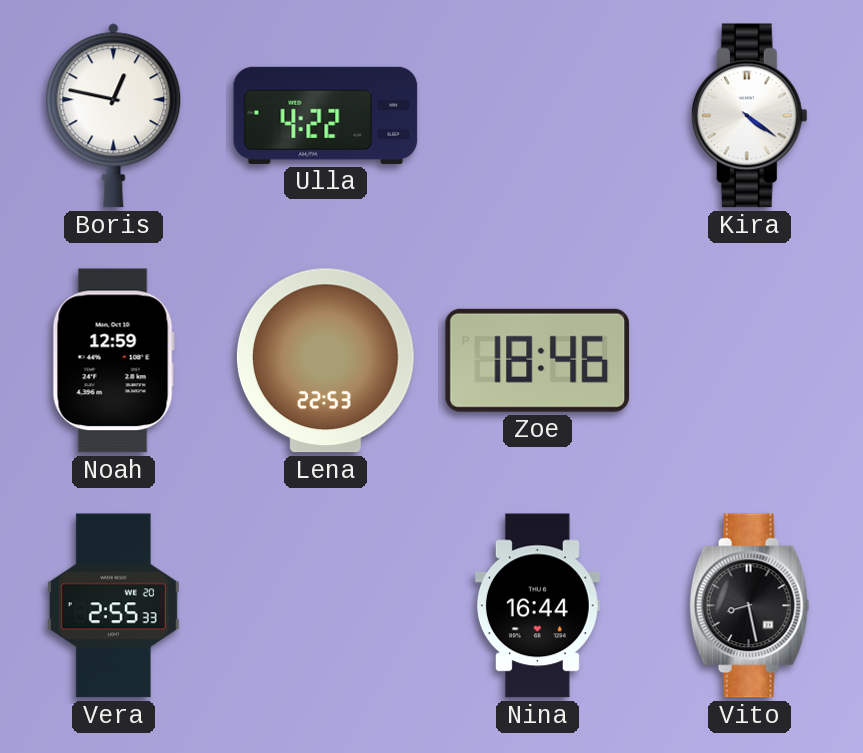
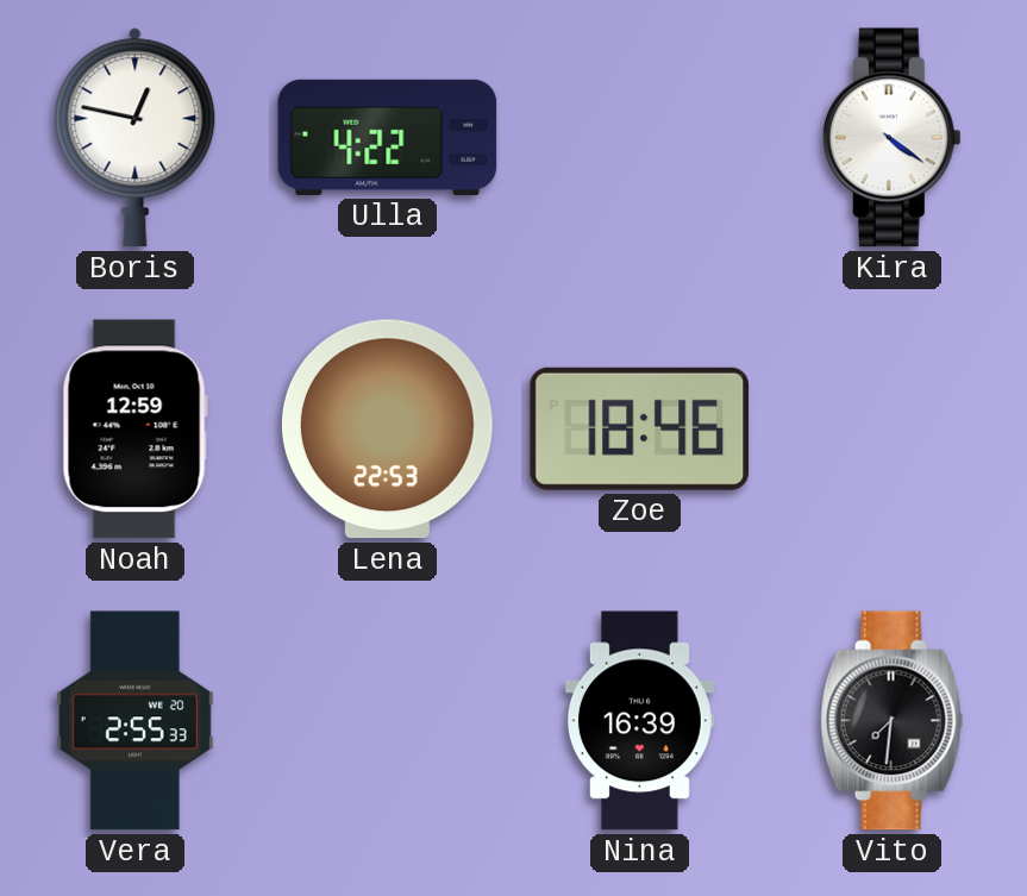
Nina: 16:44 -> 16:39
Vito: 8:28 -> 7:31
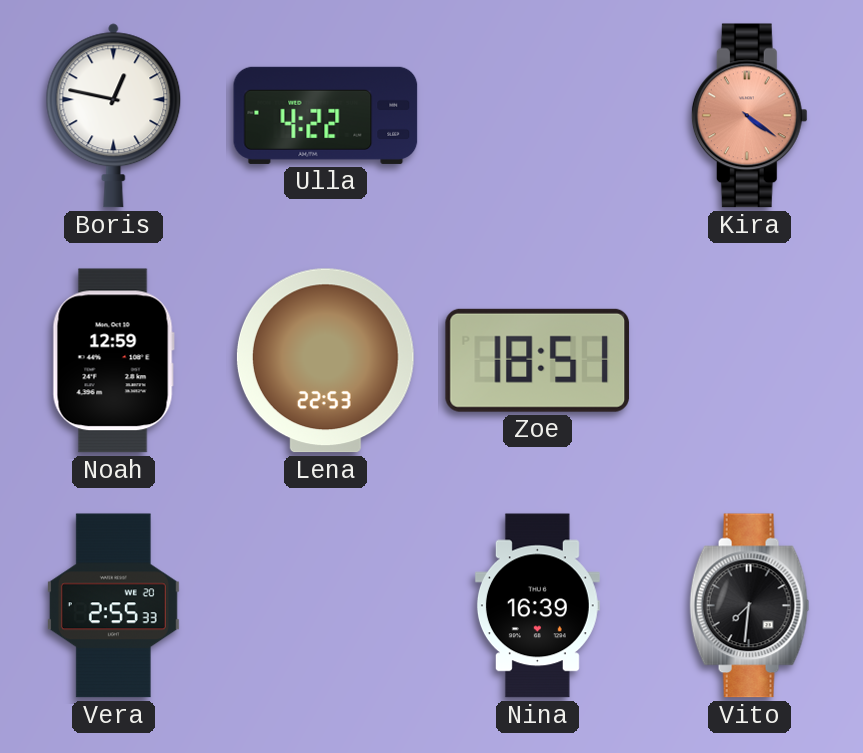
Kira dial: white -> salmon
Zoe: 18:46 -> 18:51
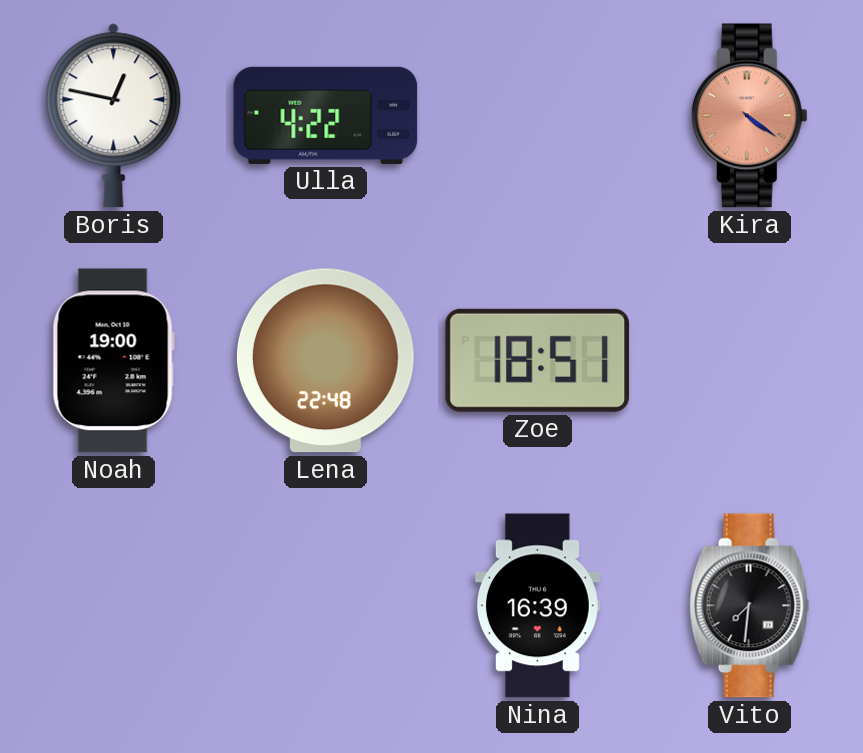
Noah: 12:59 -> 19:00
Lena: 22:53 -> 22:48
Vera: 2:55 -> none
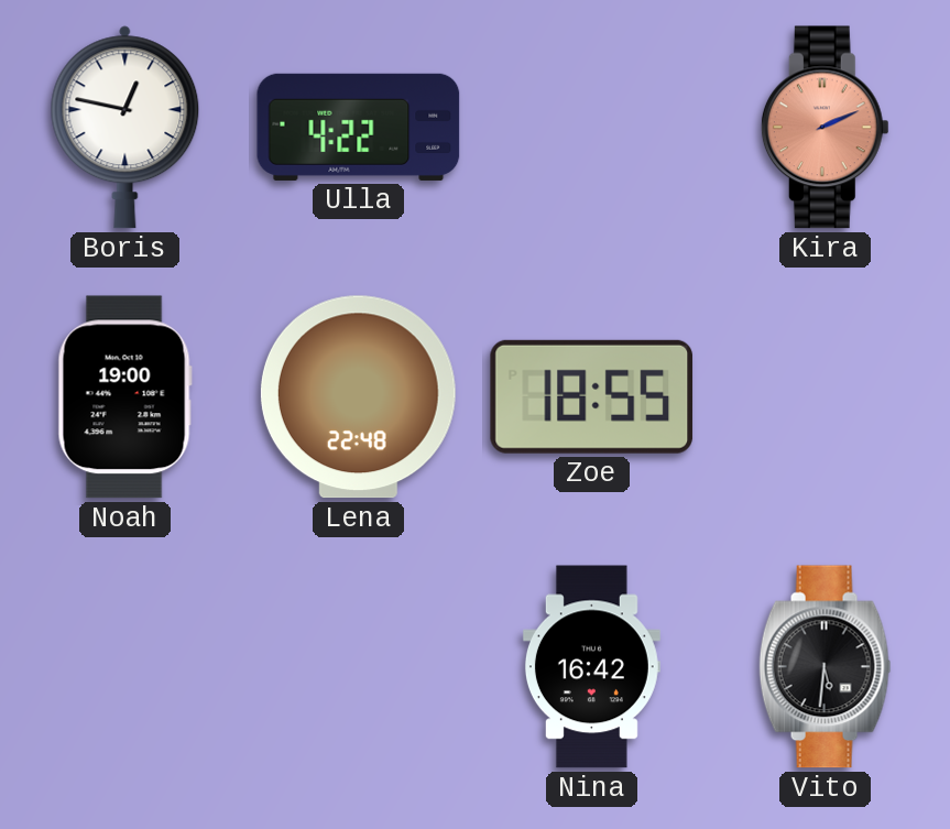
Kira: 4:21 -> 2:11
Zoe: 18:51 -> 18:55
Nina: 16:39 -> 16:42
Vito: 7:31 -> 5:31
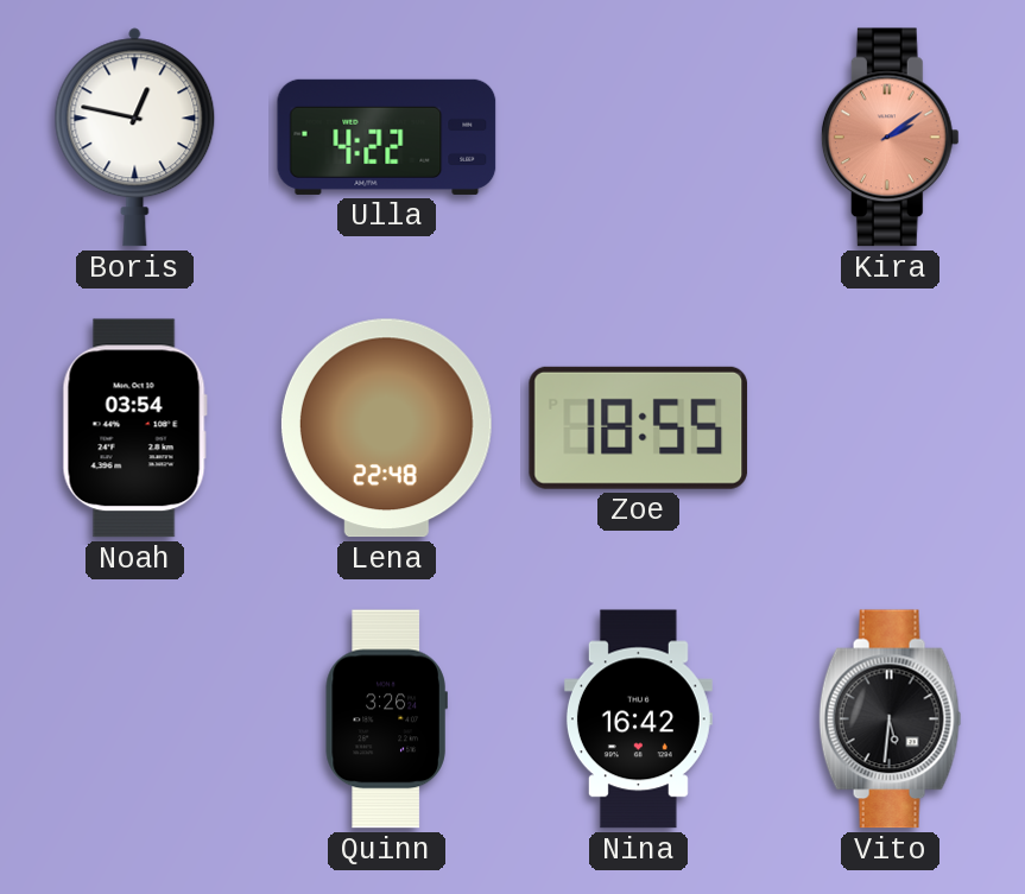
Kira: 2:11 -> 2:09
Noah: 19:00 -> 03:54
Quinn: none -> 3:26
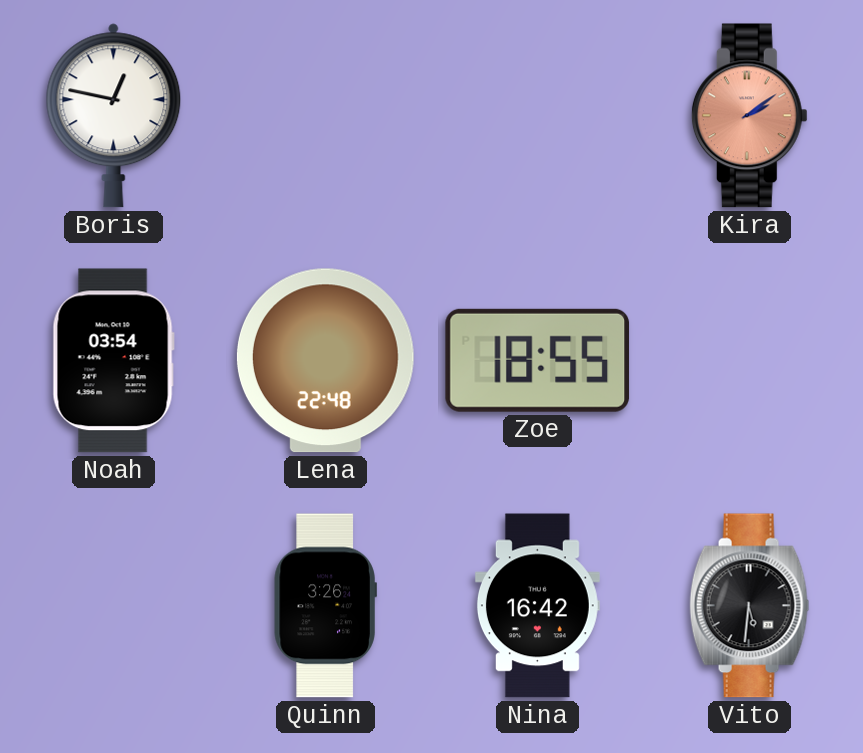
Ulla: 4:22 -> none
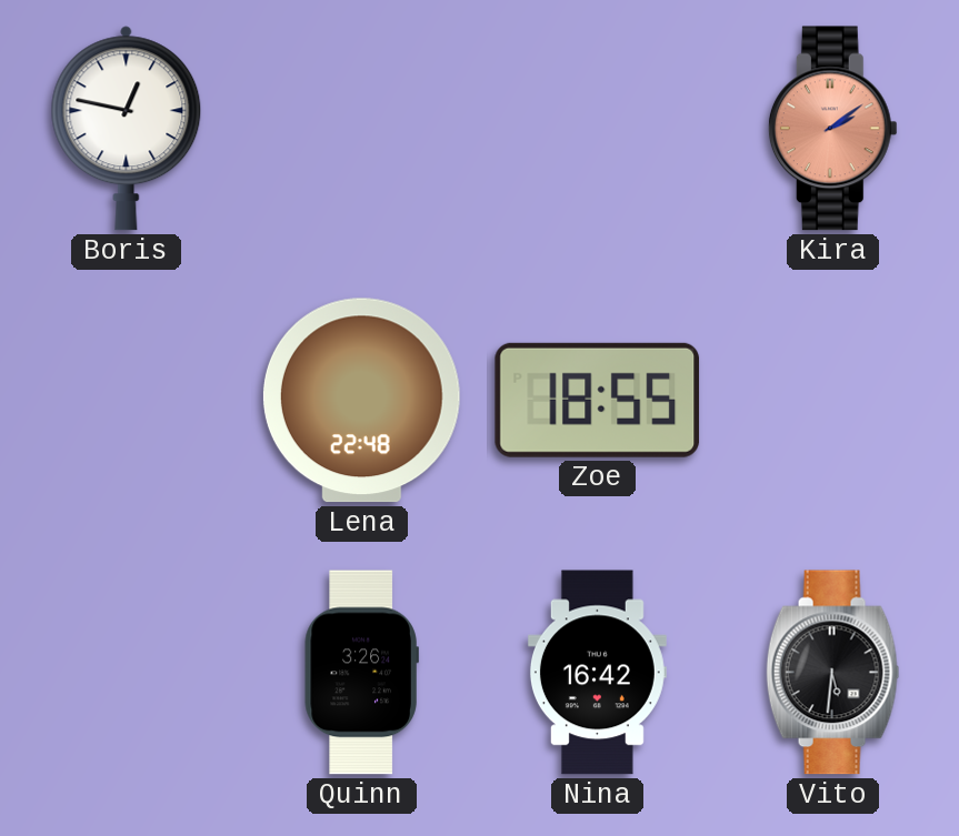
Noah: 03:54 -> none
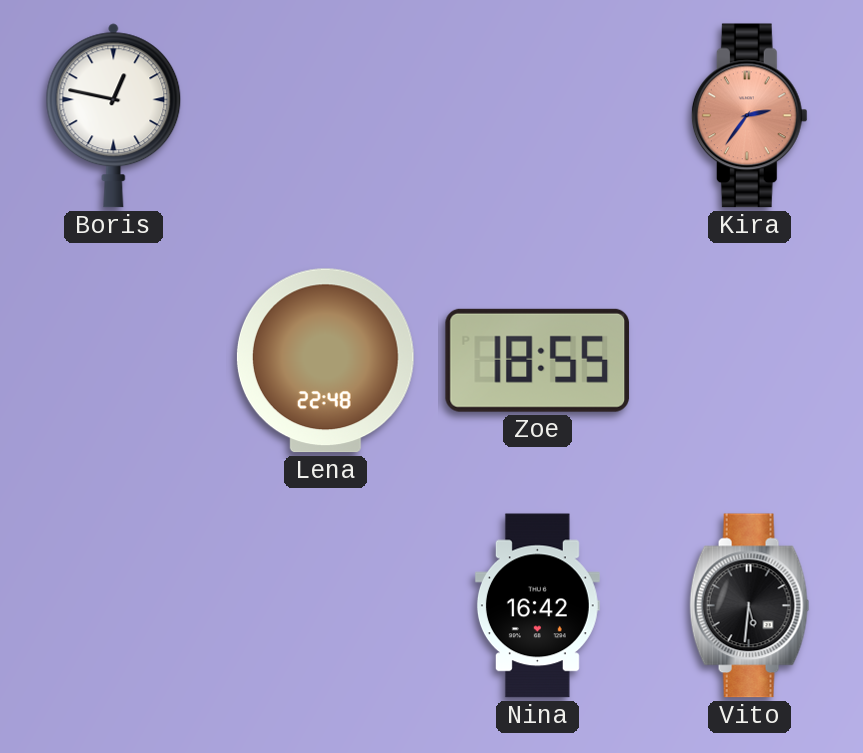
Kira: 2:09 -> 2:36
Quinn: 3:26 -> none
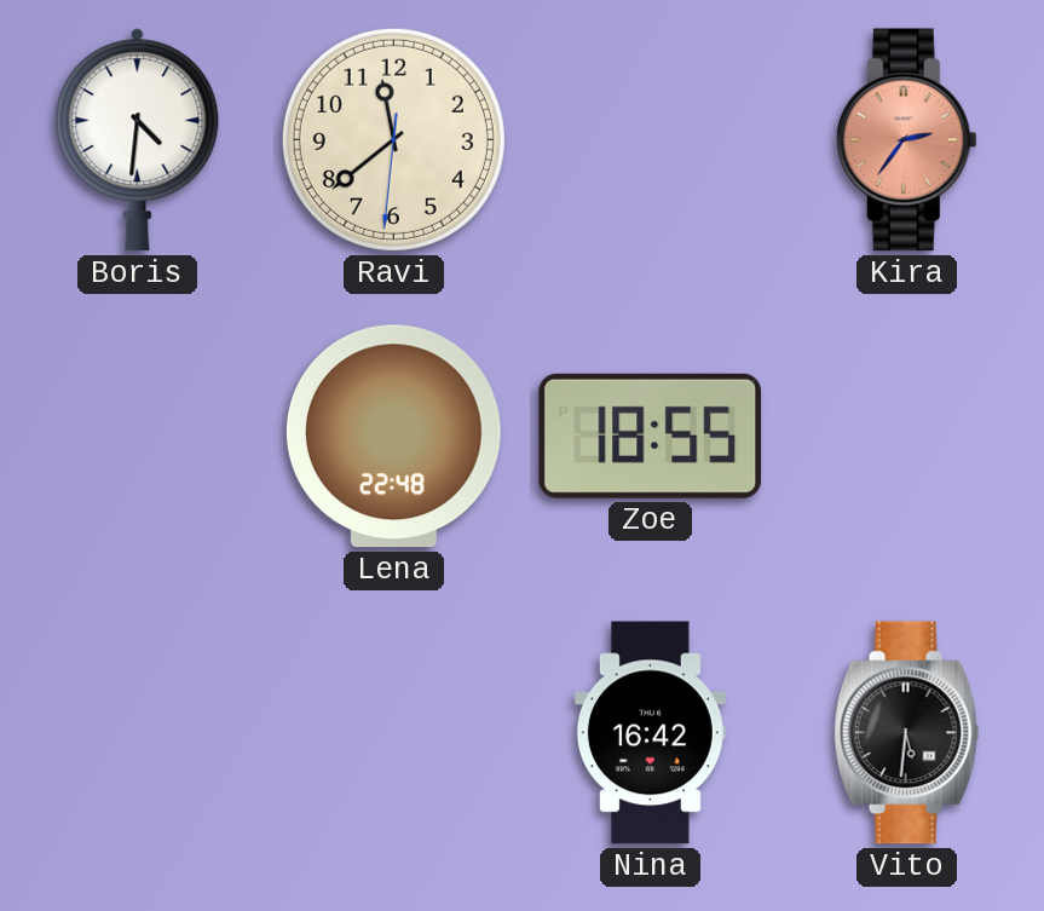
Boris: 12:47 -> 4:31
Ravi: none -> 11:38
